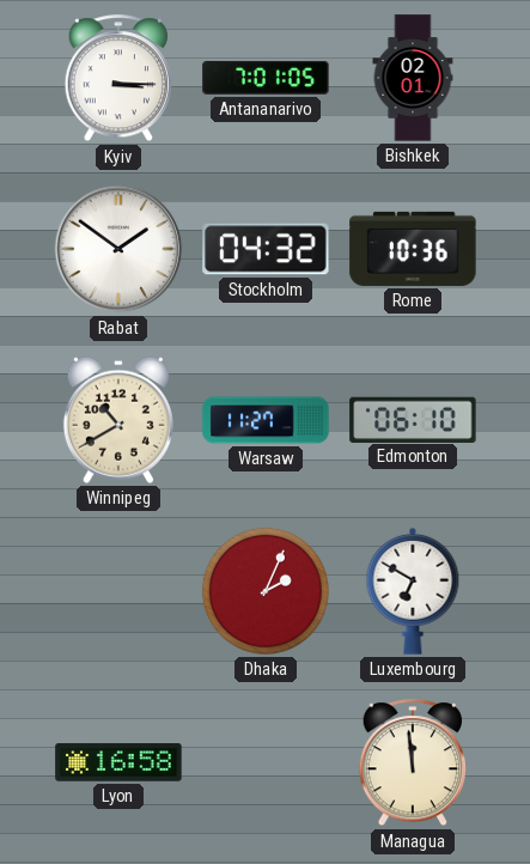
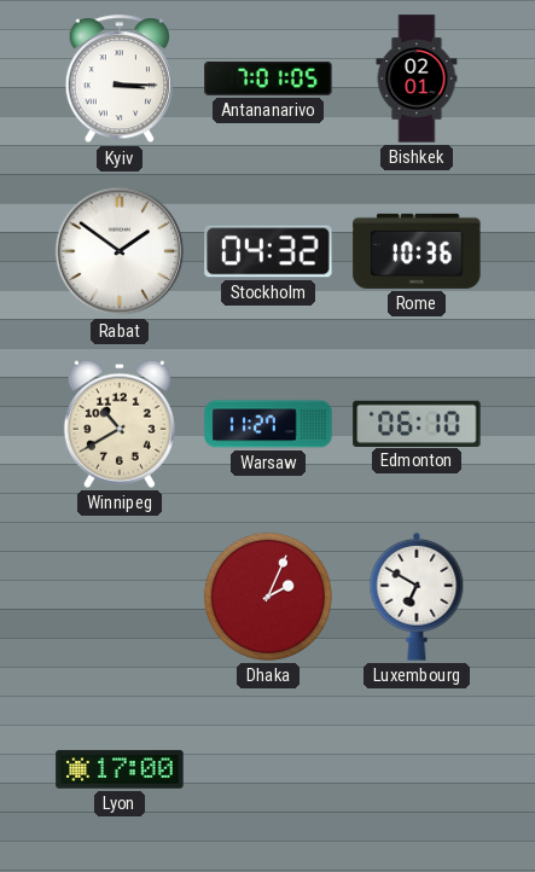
Lyon: 16:58 -> 17:00
Managua: 11:59 -> none
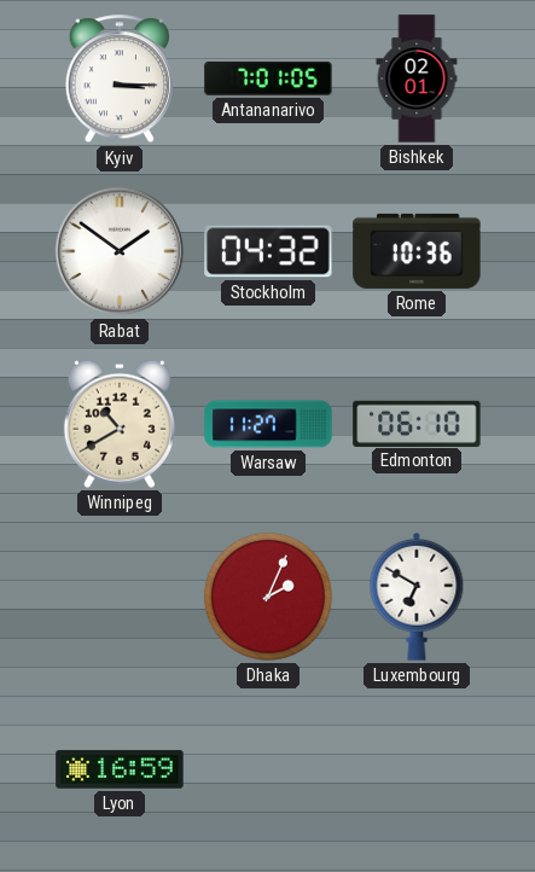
Lyon: 17:00 -> 16:59
